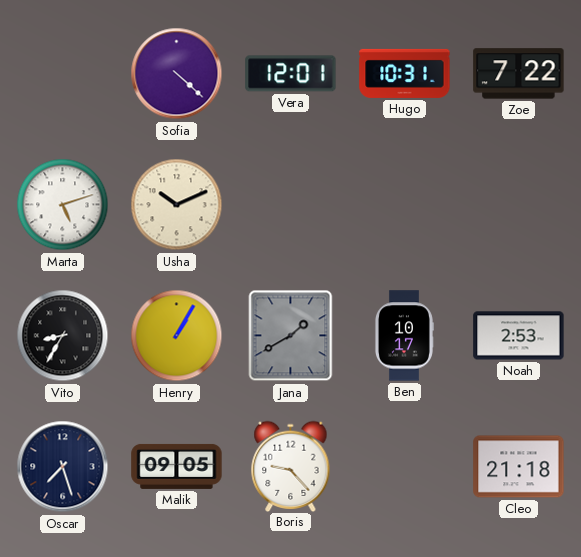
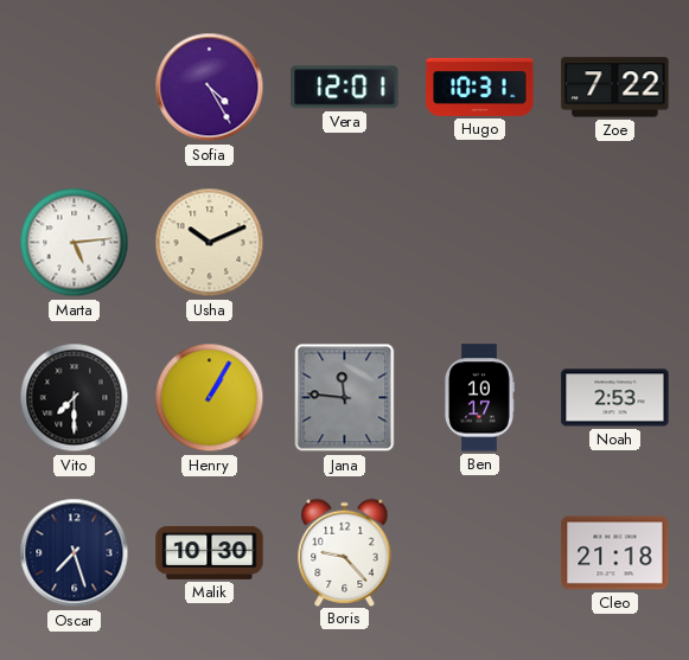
Sofia: 4:22 -> 4:25
Marta: 5:12 -> 5:14
Vito: 8:35 -> 7:30
Jana: 1:40 -> 11:46
Malik: 09:05 -> 10:30
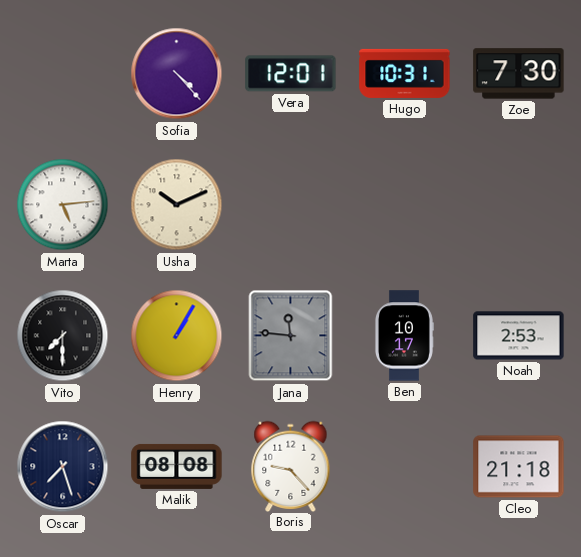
Sofia: 4:25 -> 4:23
Zoe: 7:22 -> 7:30
Malik: 10:30 -> 08:08
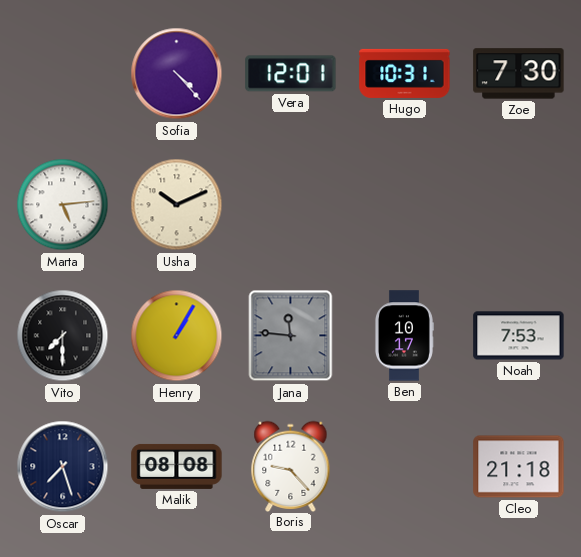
Noah: 2:53 -> 7:53
